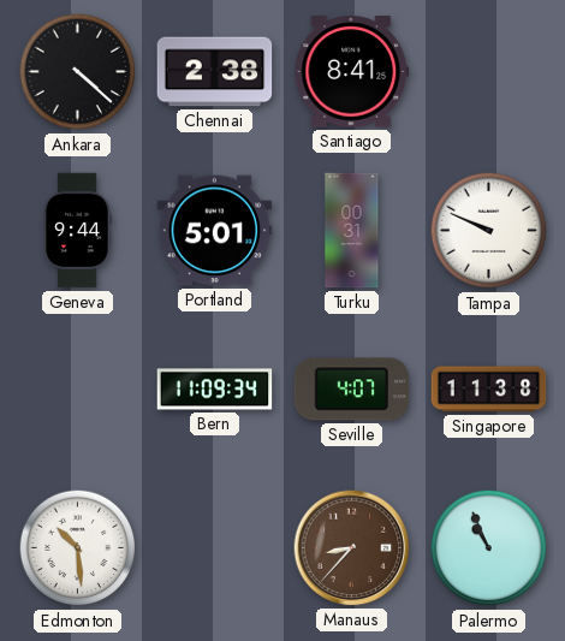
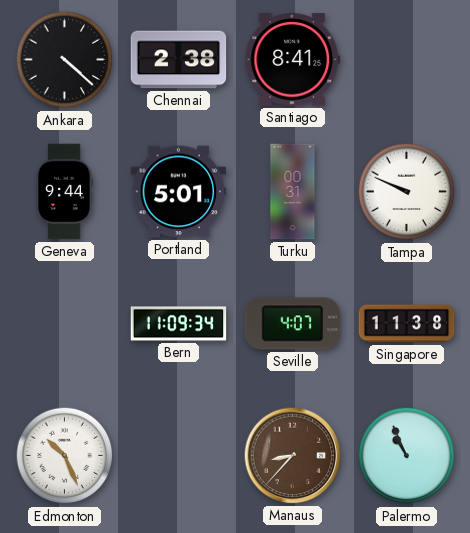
Edmonton: 10:29 -> 10:26
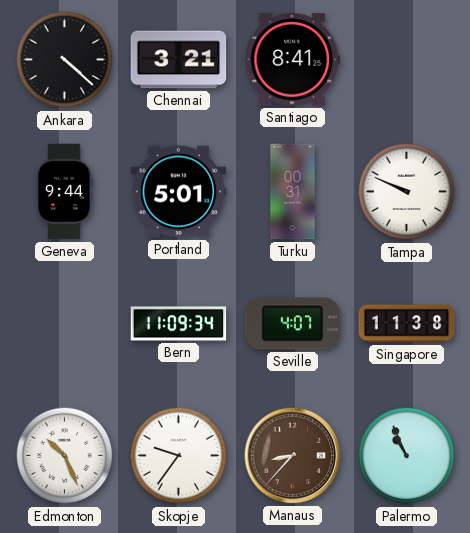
Chennai: 2:38 -> 3:21
Skopje: none -> 9:36
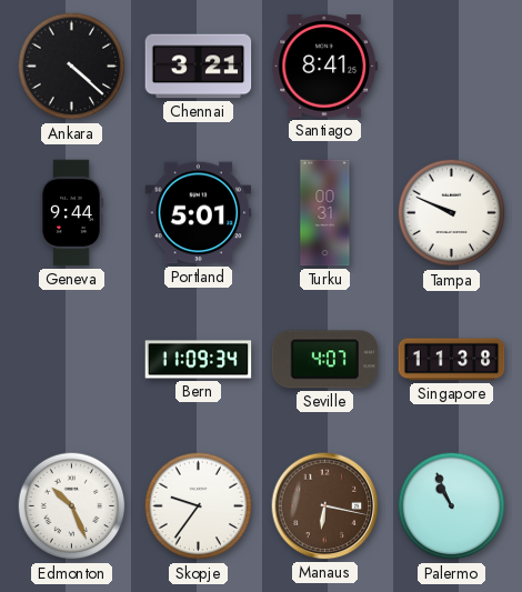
Manaus: 8:37 -> 6:17
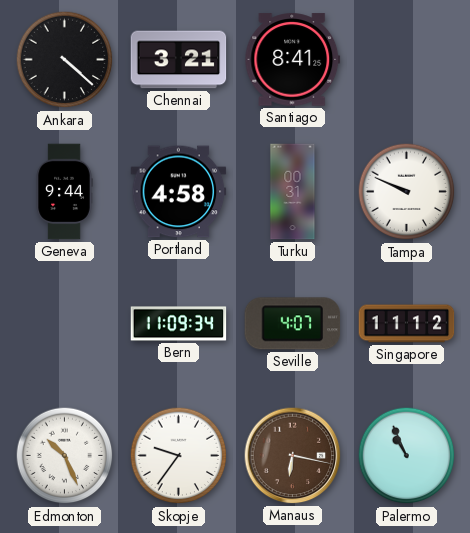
Portland: 5:01 -> 4:58
Singapore: 11:38 -> 11:12
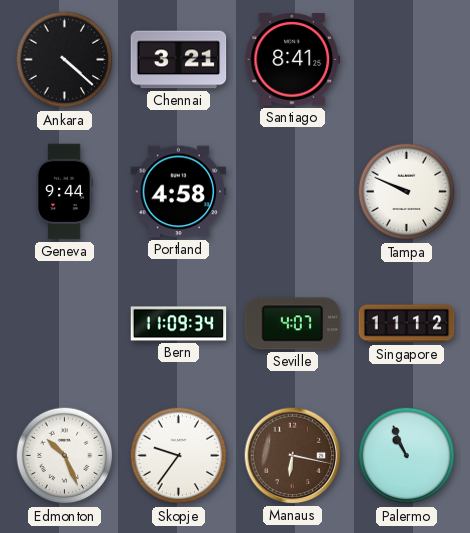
Turku: 00:31 -> none
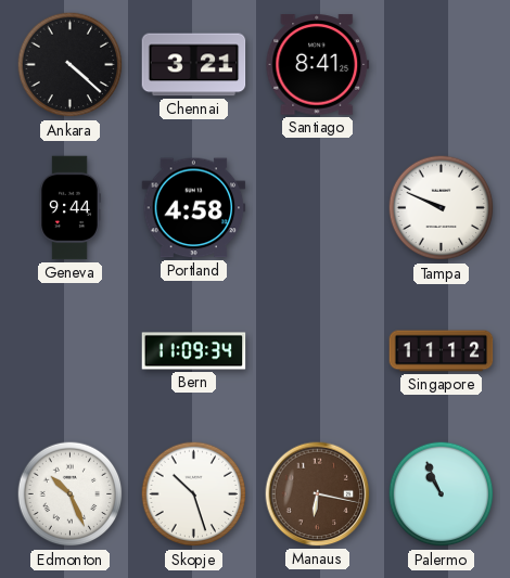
Seville: 4:07 -> none
Skopje: 9:36 -> 10:27
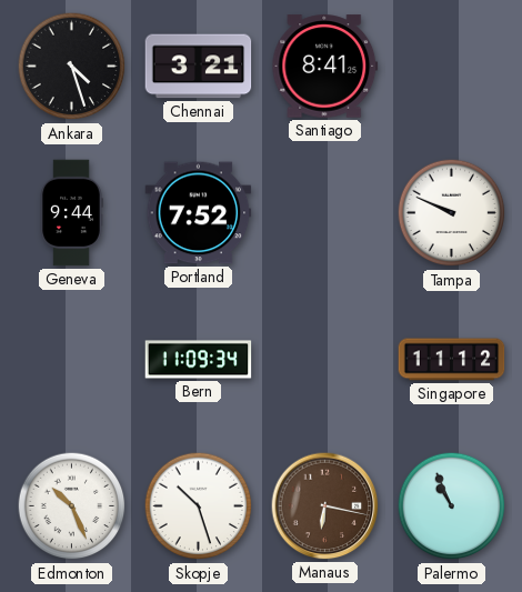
Ankara: 4:22 -> 4:27
Portland: 4:58 -> 7:52
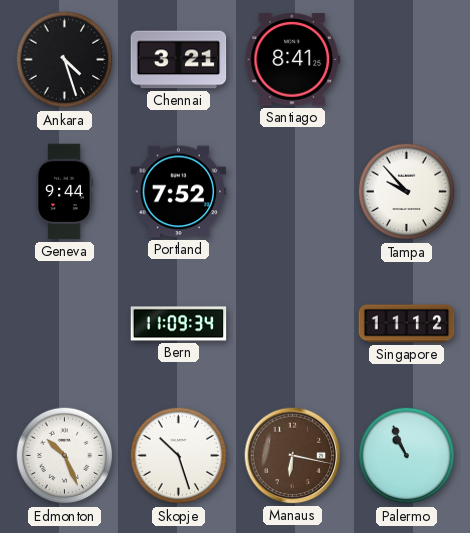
Tampa: 9:49 -> 9:53
